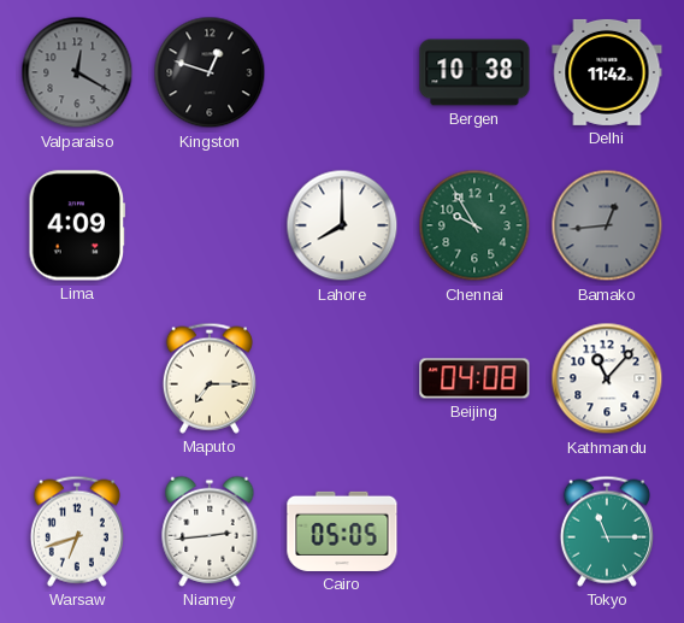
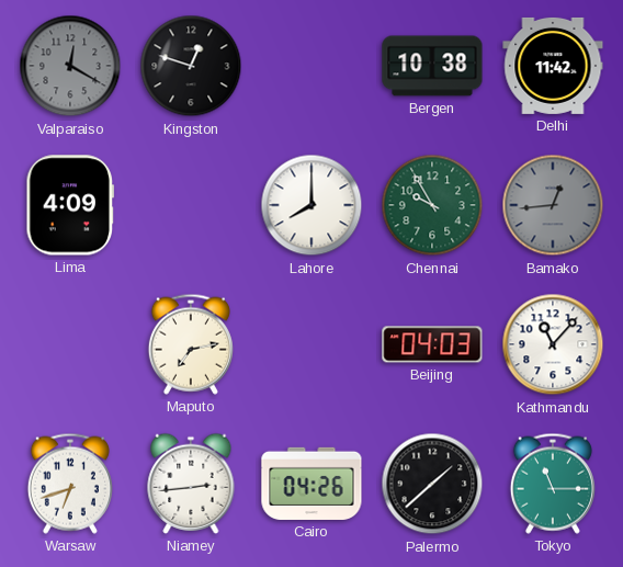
Maputo: 7:15 -> 7:13
Beijing: 04:08 -> 04:03
Cairo: 05:05 -> 04:26
Palermo: none -> 1:38
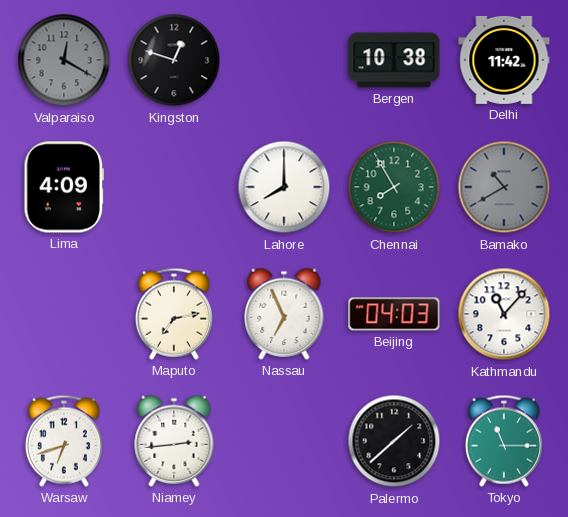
Chennai: 9:55 -> 7:55
Bamako: 12:44 -> 10:40
Nassau: none -> 6:56
Cairo: 04:26 -> none
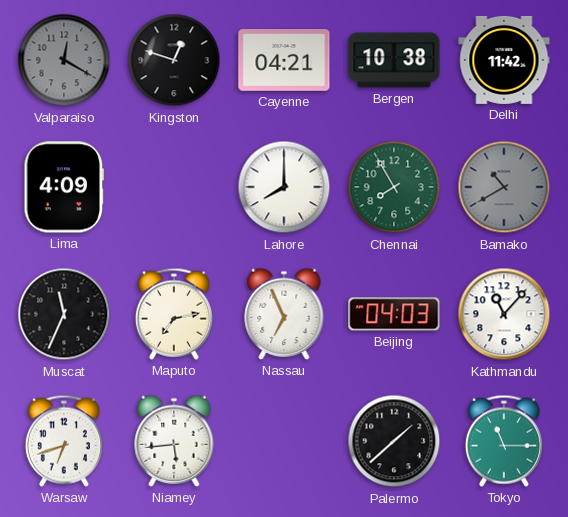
Cayenne: none -> 04:21
Muscat: none -> 11:34
Niamey: 2:44 -> 5:44
